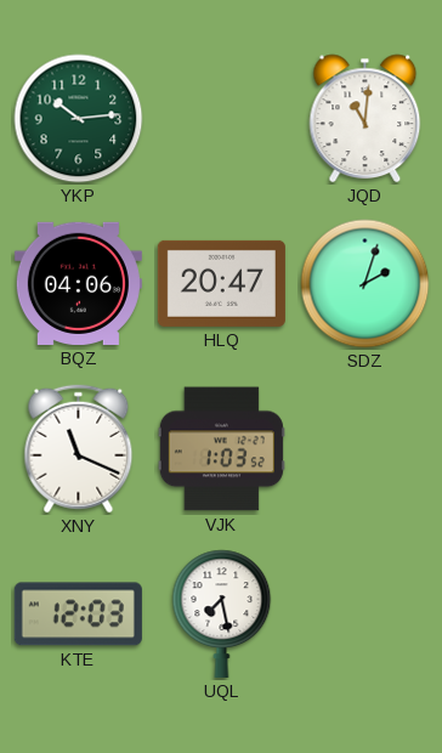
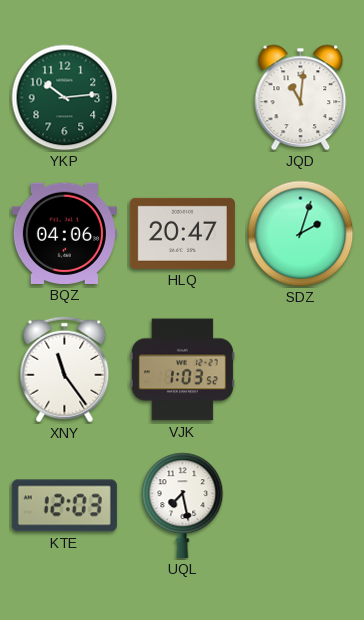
XNY: 11:19 -> 11:24
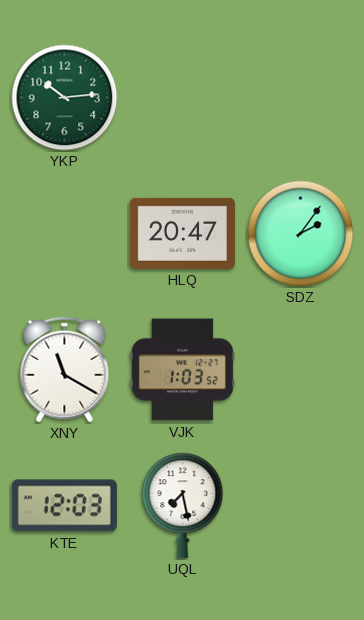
JQD: 11:01 -> none
BQZ: 04:06 -> none
SDZ: 2:03 -> 2:06
XNY: 11:24 -> 11:20
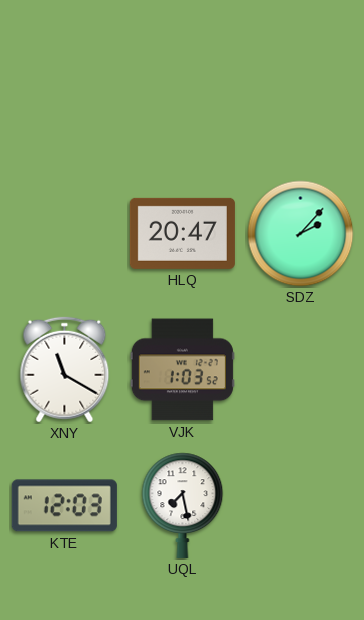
YKP: 10:14 -> none
SDZ: 2:06 -> 2:07
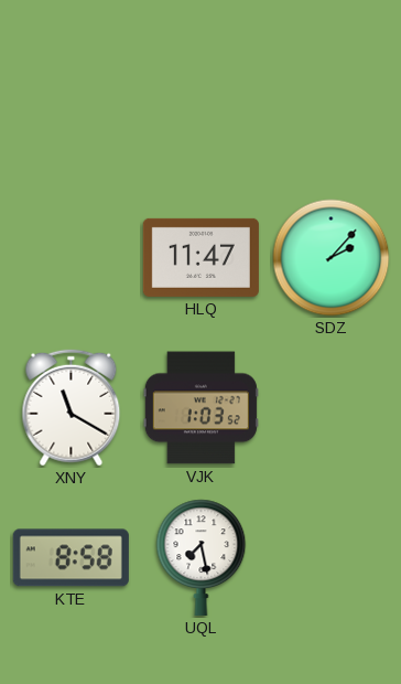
HLQ: 20:47 -> 11:47
KTE: 12:03 -> 8:58
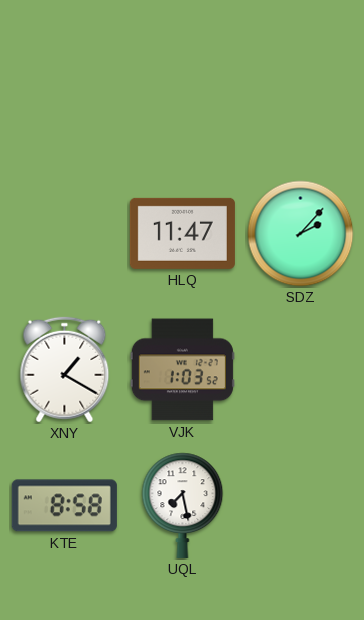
XNY: 11:20 -> 1:20
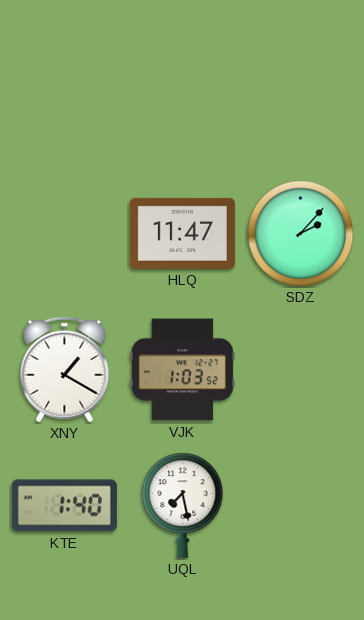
KTE: 8:58 -> 1:40
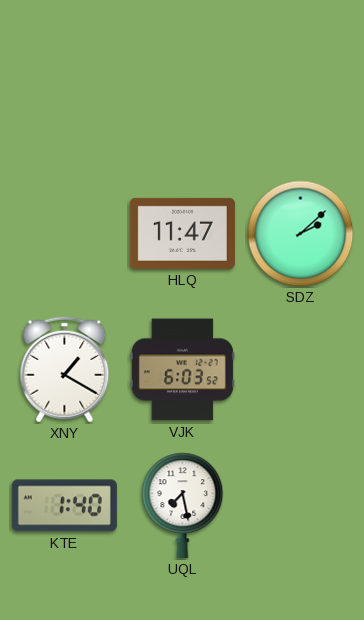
SDZ: 2:07 -> 2:08
VJK: 1:03 -> 6:03
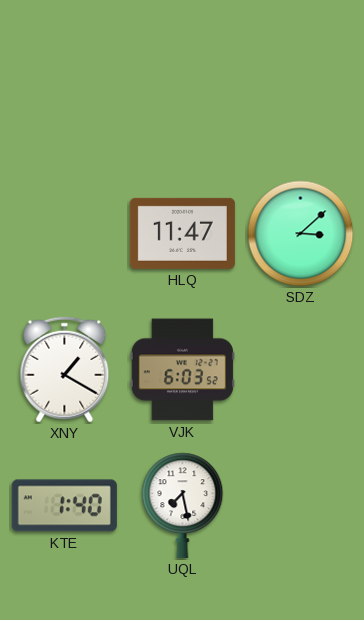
SDZ: 2:08 -> 3:08
